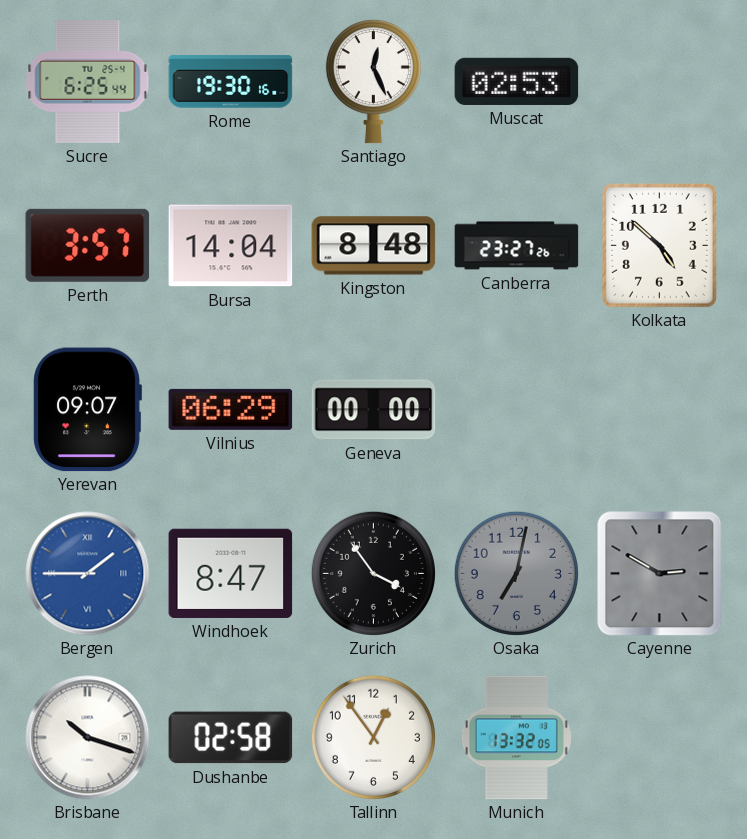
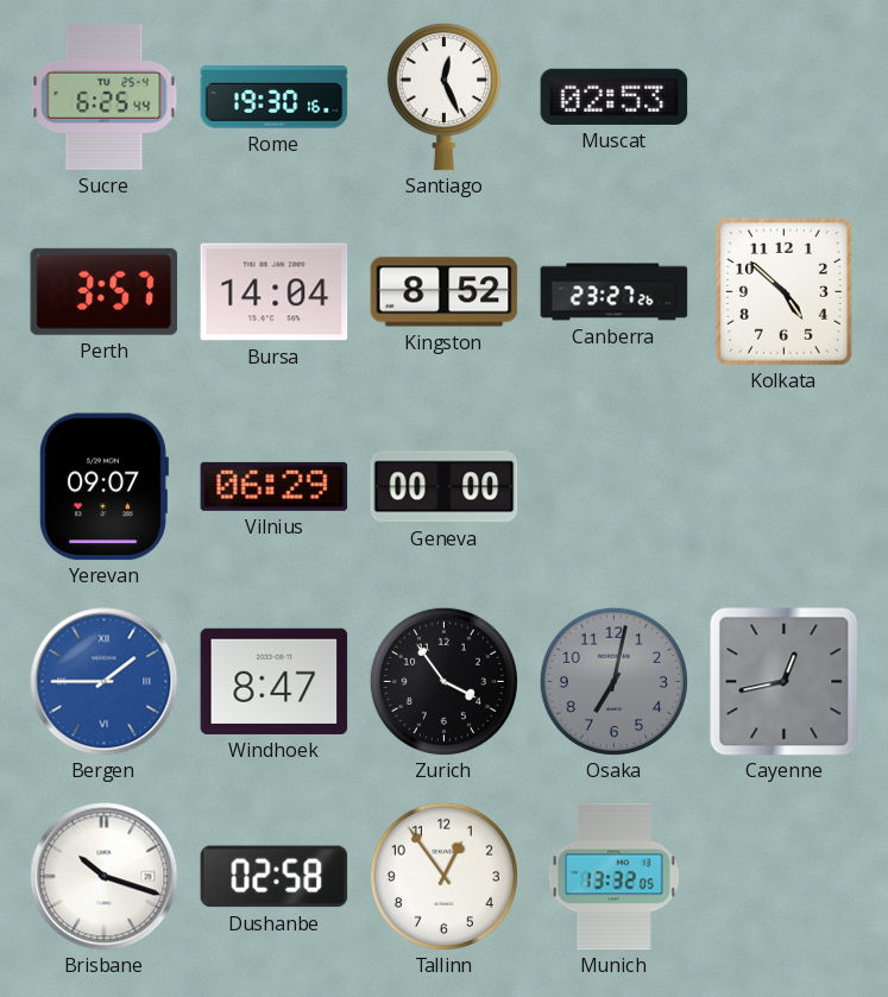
Kingston: 8:48 -> 8:52
Cayenne: 2:50 -> 12:43
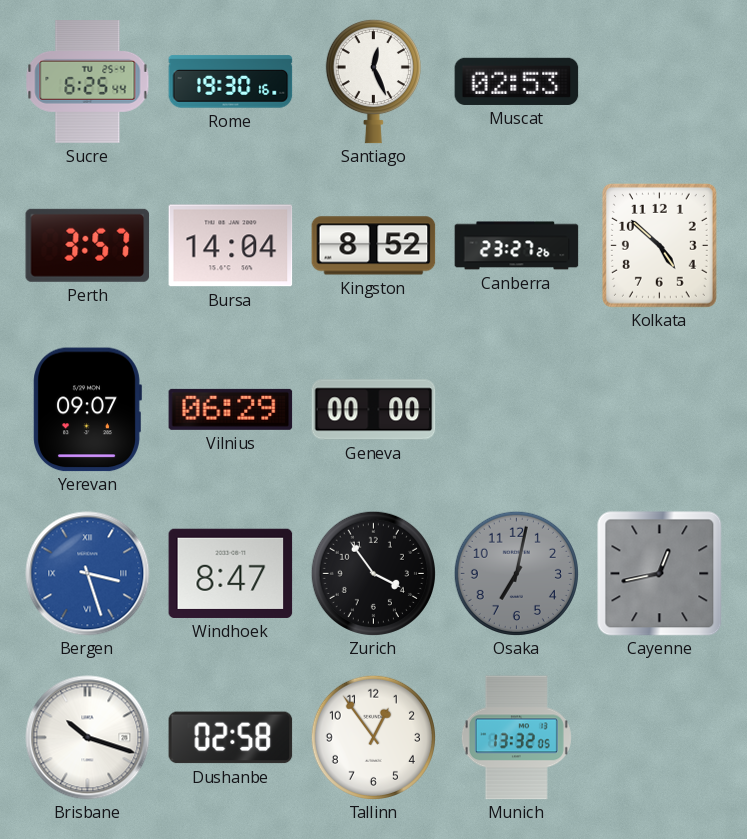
Bergen: 1:45 -> 3:27
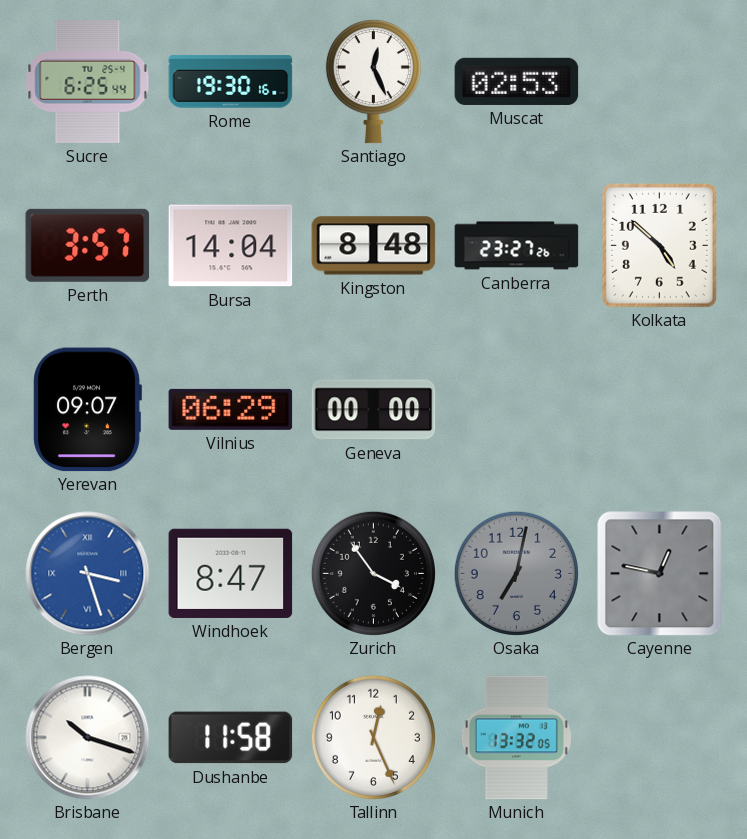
Kingston: 8:52 -> 8:48
Cayenne: 12:43 -> 12:47
Dushanbe: 02:58 -> 11:58
Tallinn: 12:54 -> 12:26
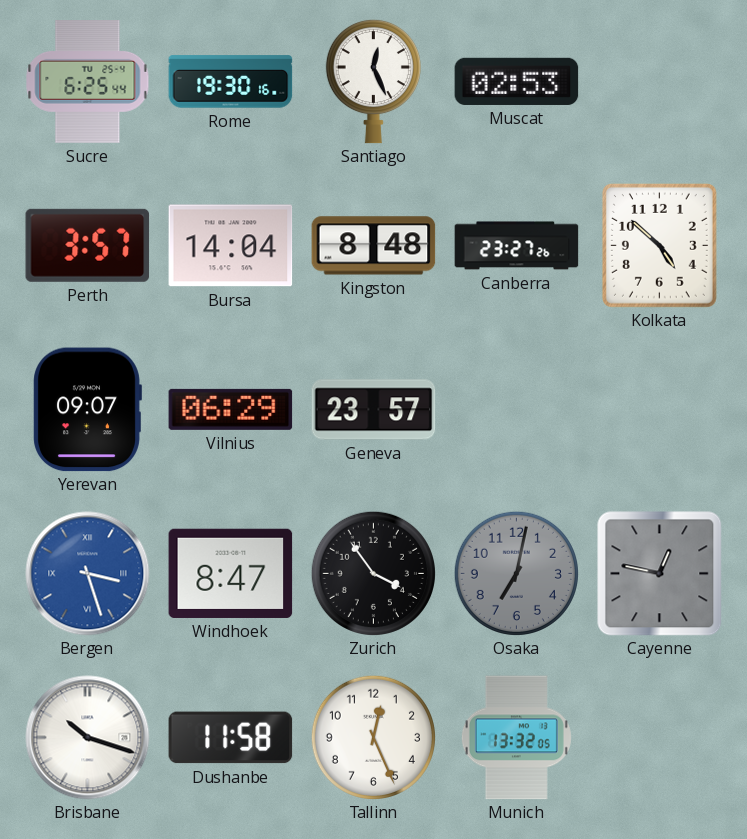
Geneva: 00:00 -> 23:57
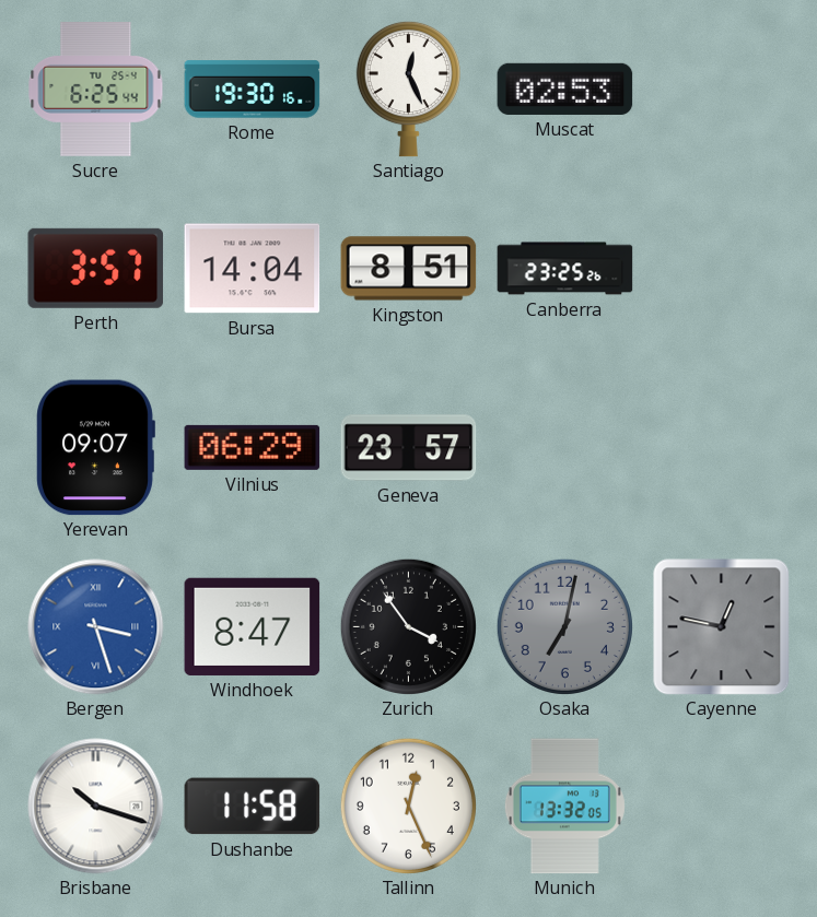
Kingston: 8:48 -> 8:51
Canberra: 23:27 -> 23:25
Kolkata: 4:52 -> none
